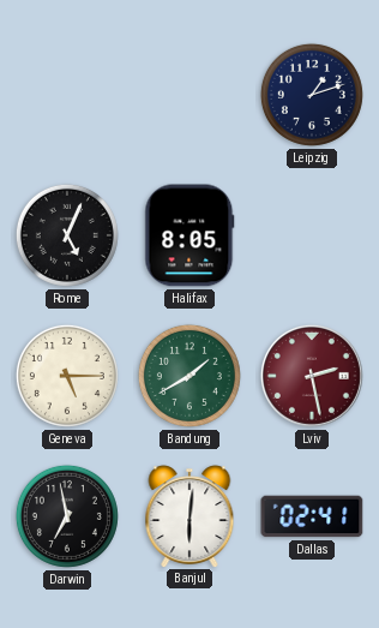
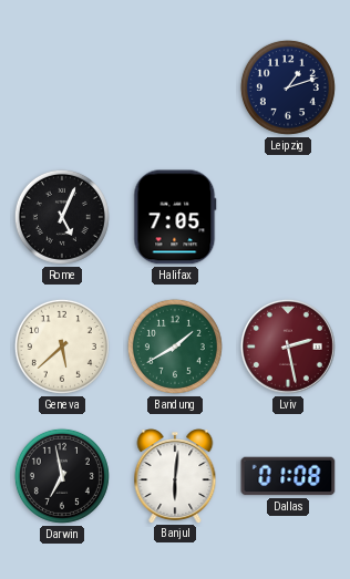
Halifax: 8:05 -> 7:05
Geneva: 5:15 -> 5:38
Dallas: 02:41 -> 01:08
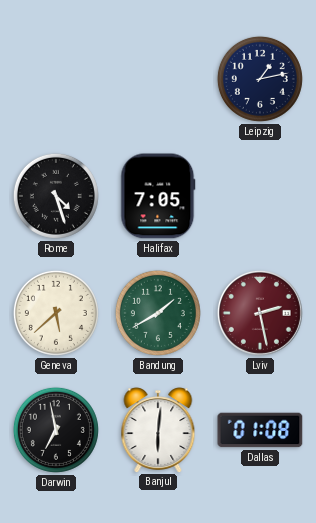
Leipzig: 1:12 -> 1:13
Rome: 5:04 -> 4:27
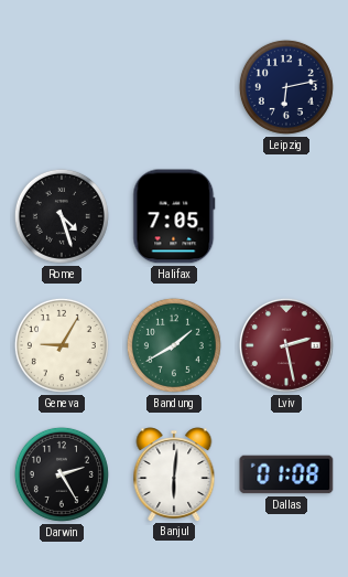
Leipzig: 1:13 -> 6:13
Geneva: 5:38 -> 9:05
Darwin: 6:58 -> 2:25
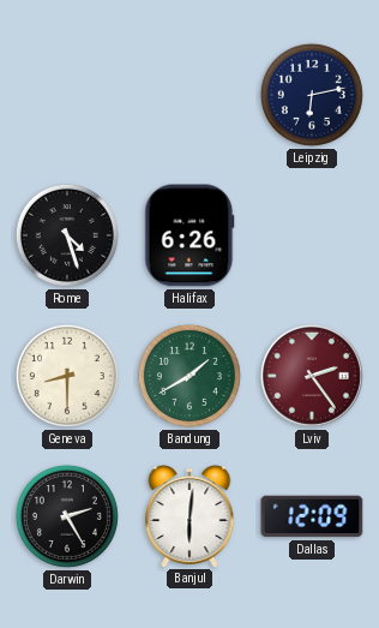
Halifax: 7:05 -> 6:26
Geneva: 9:05 -> 8:30
Lviv: 2:28 -> 2:24
Dallas: 01:08 -> 12:09
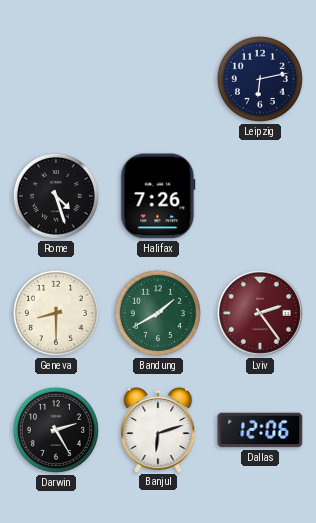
Halifax: 6:26 -> 7:26
Banjul: 6:01 -> 6:12
Dallas: 12:09 -> 12:06
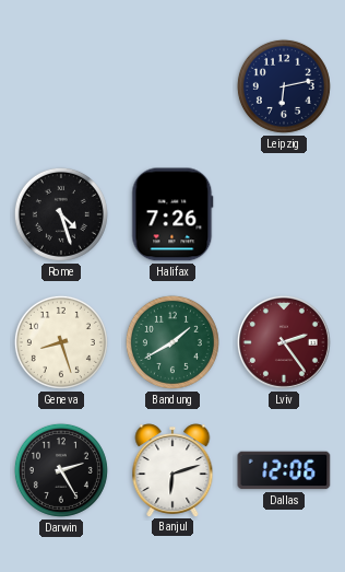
Geneva: 8:30 -> 8:27
